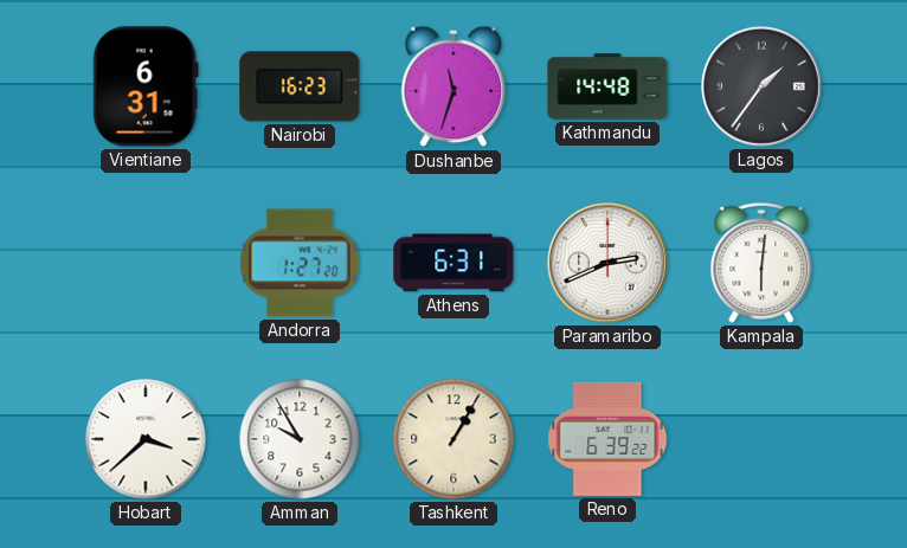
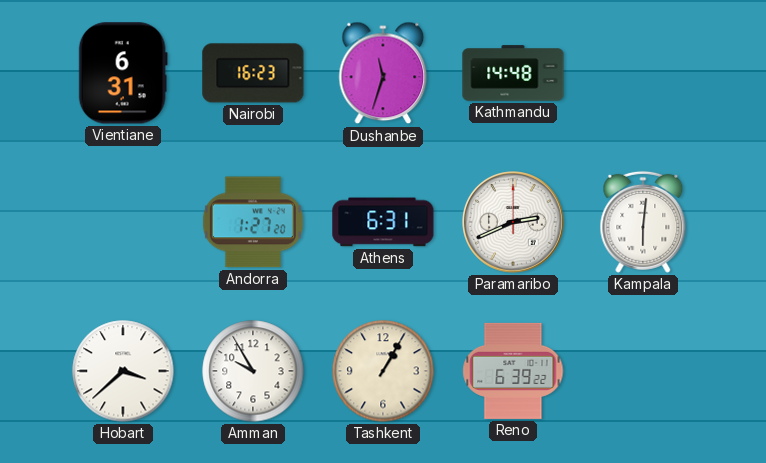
Lagos: 1:36 -> none
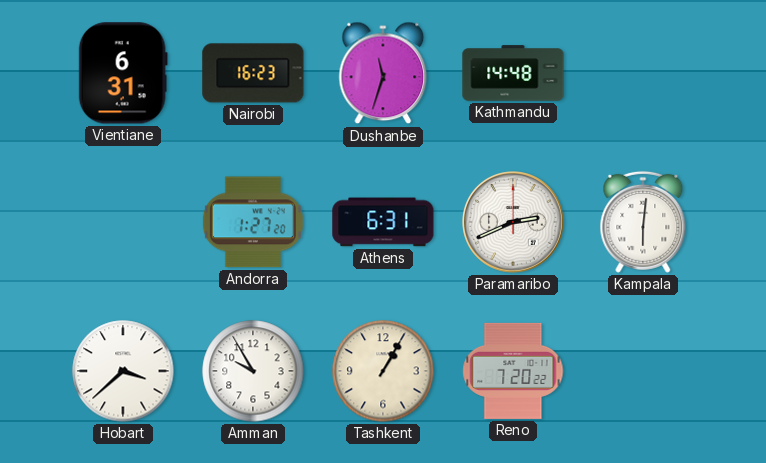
Reno: 6:39 -> 7:20
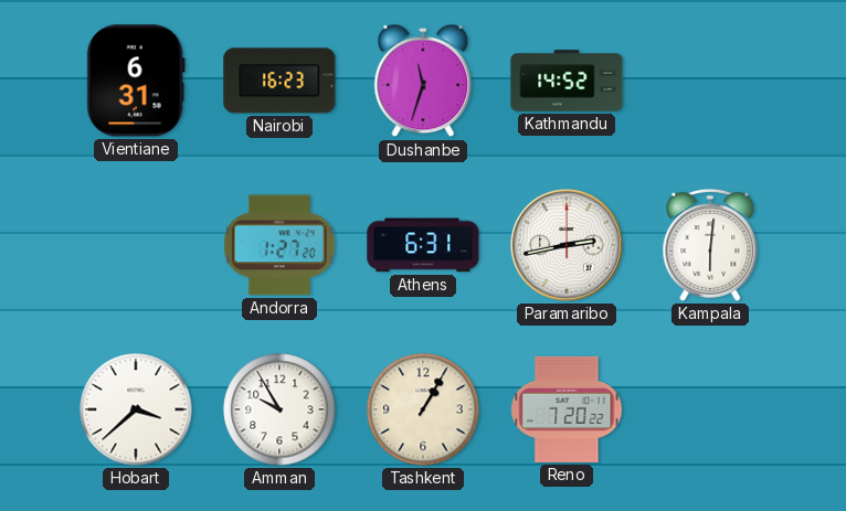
Kathmandu: 14:48 -> 14:52
Paramaribo: 2:41 -> 2:43
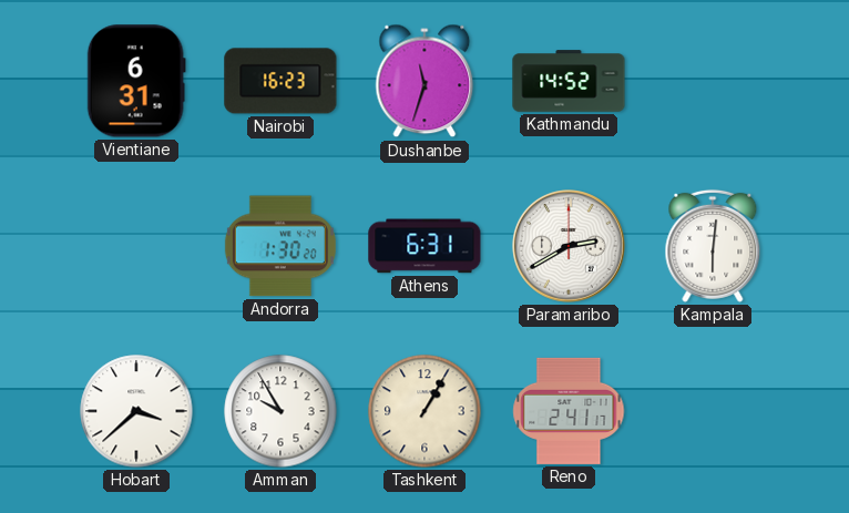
Andorra: 1:27 -> 1:30
Paramaribo: 2:43 -> 2:40
Reno: 7:20 -> 2:41
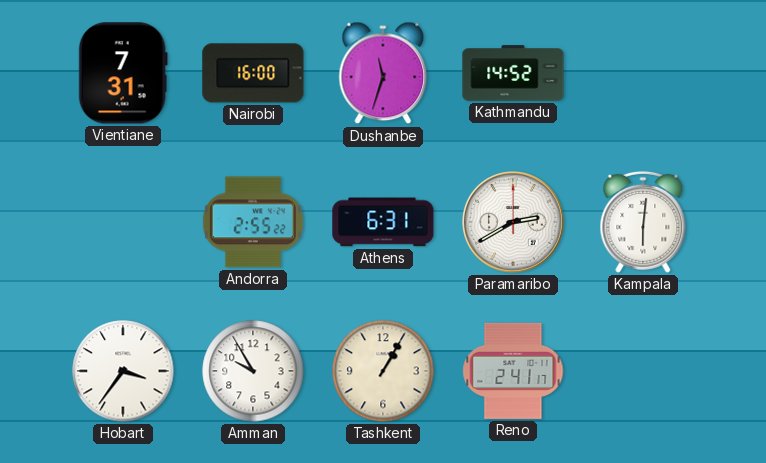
Vientiane: 6:31 -> 7:31
Nairobi: 16:23 -> 16:00
Andorra: 1:30 -> 2:55
Hobart: 3:38 -> 3:36
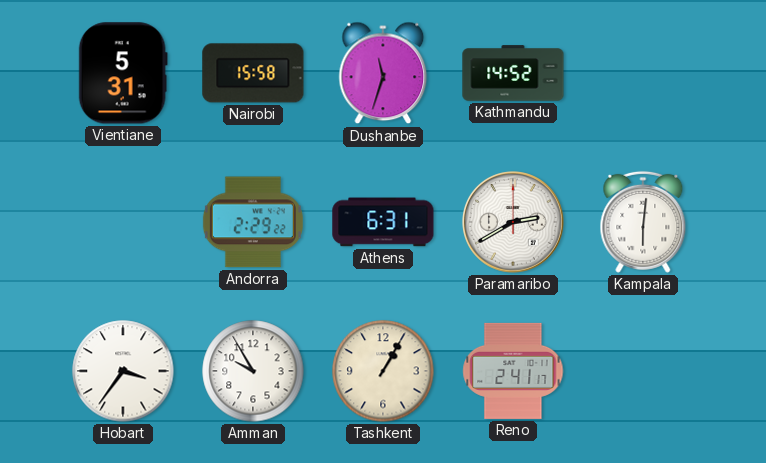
Vientiane: 7:31 -> 5:31
Nairobi: 16:00 -> 15:58
Andorra: 2:55 -> 2:29
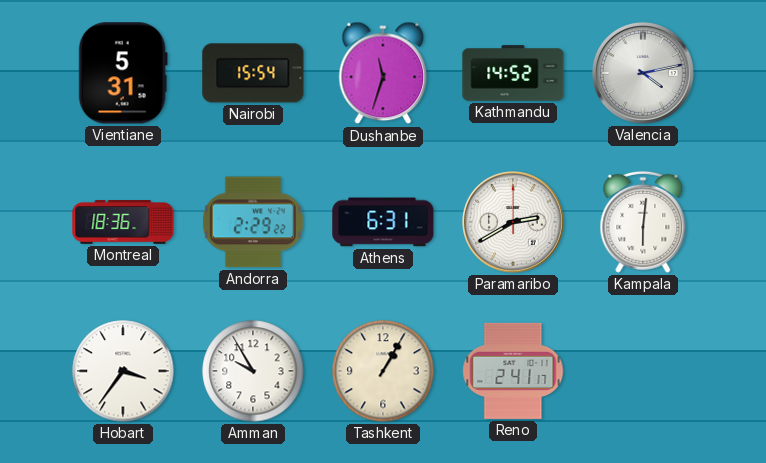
Nairobi: 15:58 -> 15:54
Valencia: none -> 4:13
Montreal: none -> 18:36
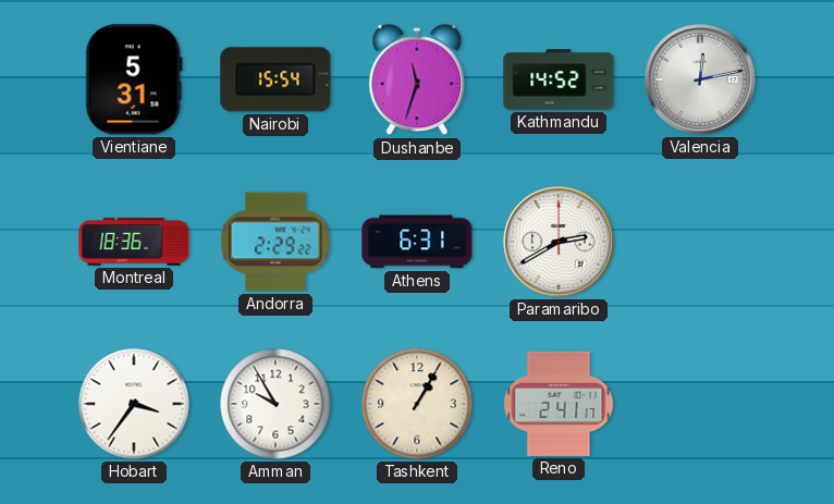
Valencia: 4:13 -> 12:13
Kampala: 6:01 -> none
